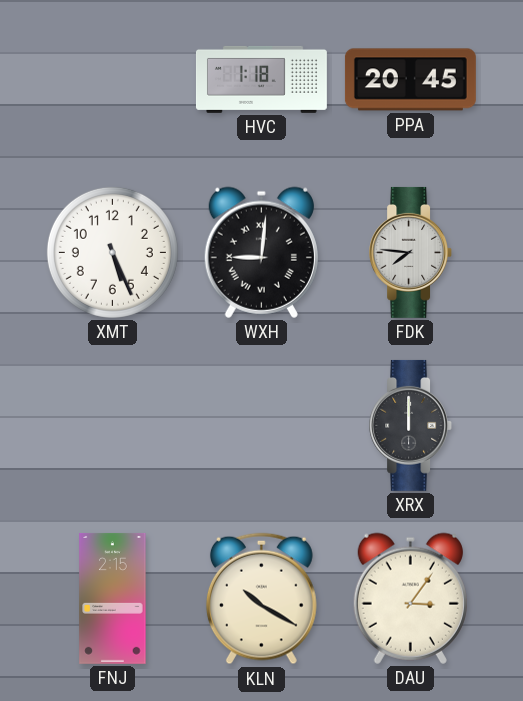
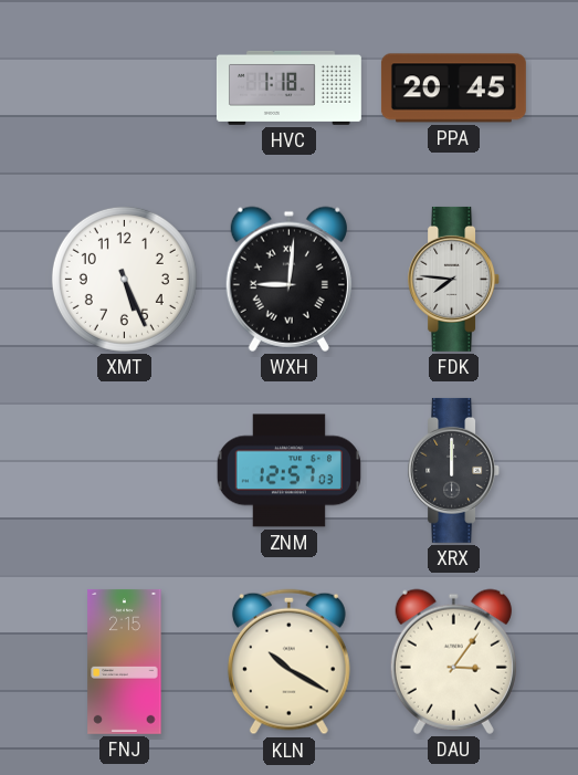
ZNM: none -> 12:57
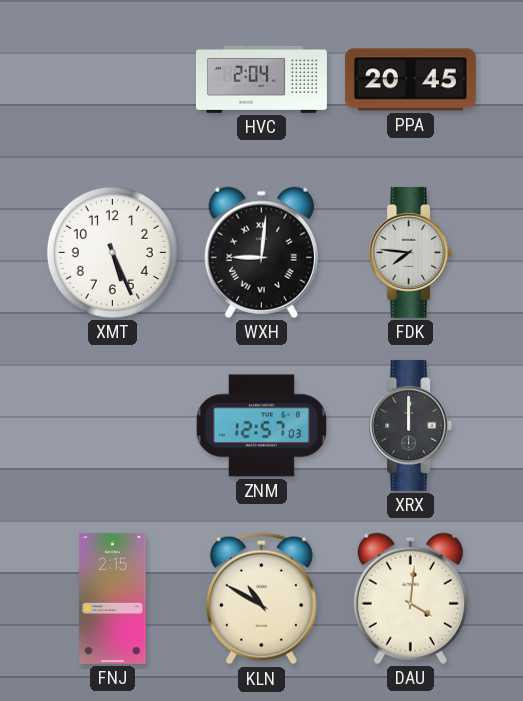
HVC: 1:18 -> 2:04
KLN: 10:20 -> 10:50
DAU: 3:06 -> 4:01
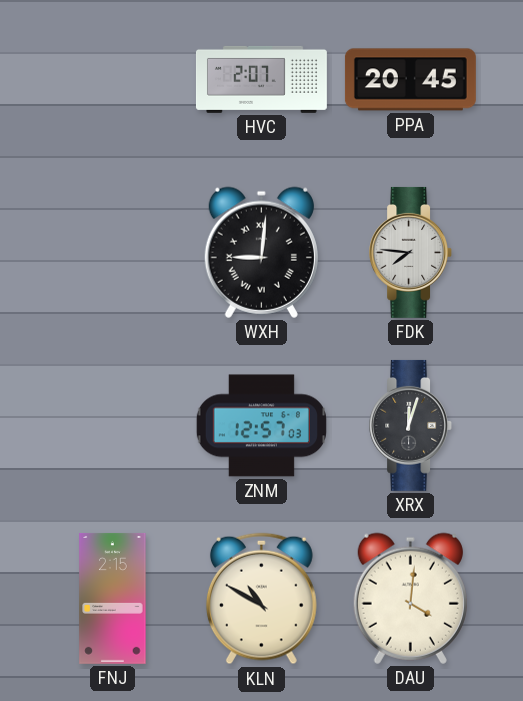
HVC: 2:04 -> 2:07
XMT: 5:26 -> none
XRX: 12:00 -> 12:03
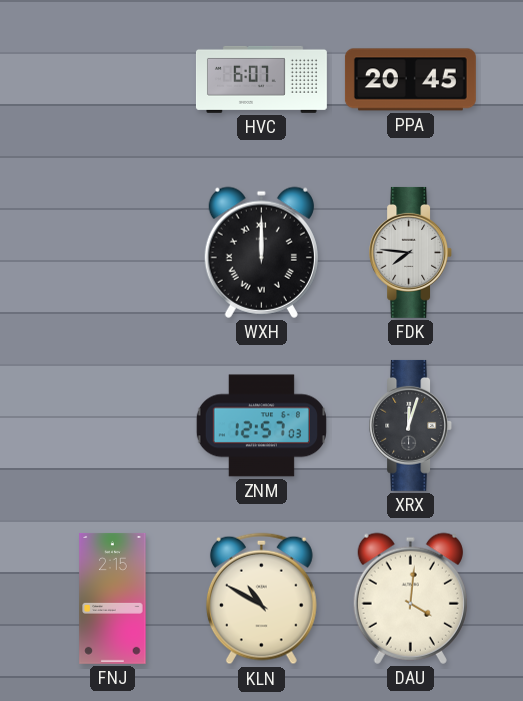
HVC: 2:07 -> 6:07
WXH: 9:01 -> 12:00
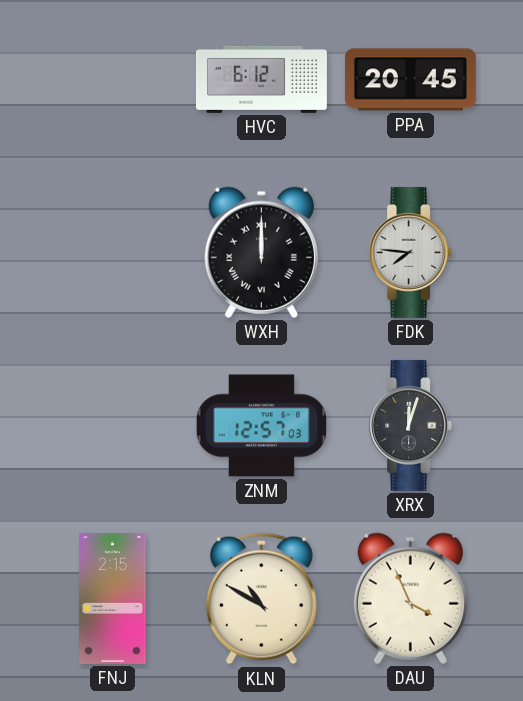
HVC: 6:07 -> 6:12
DAU: 4:01 -> 3:56
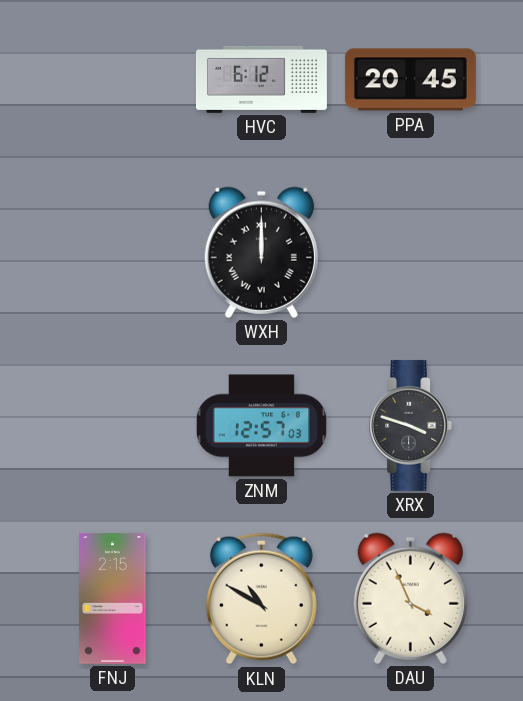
FDK: 7:46 -> none
XRX: 12:03 -> 3:48
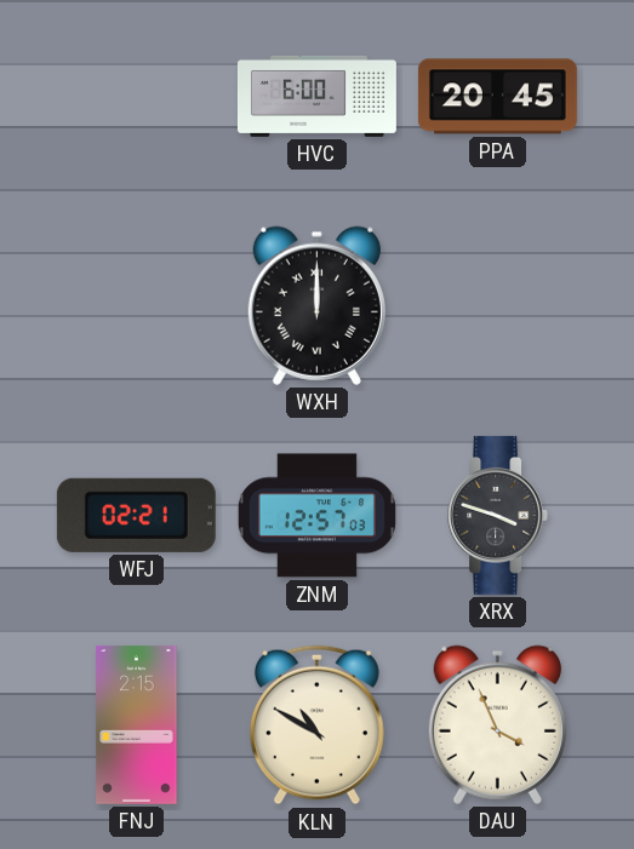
HVC: 6:12 -> 6:00
WFJ: none -> 02:21
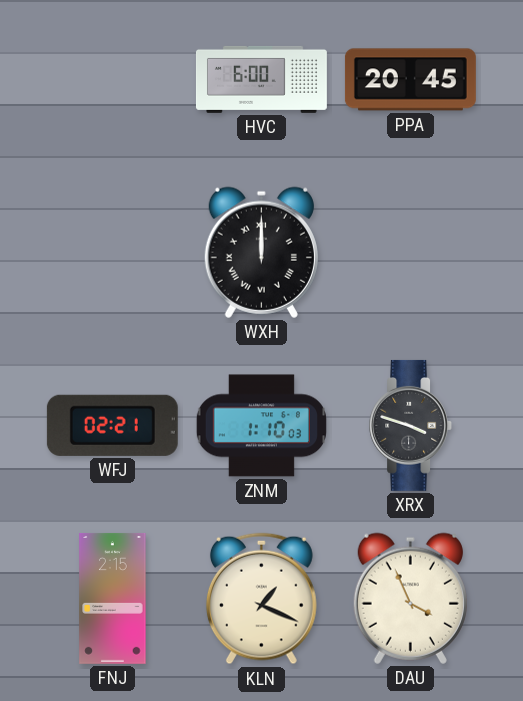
ZNM: 12:57 -> 1:10
KLN: 10:50 -> 1:19
